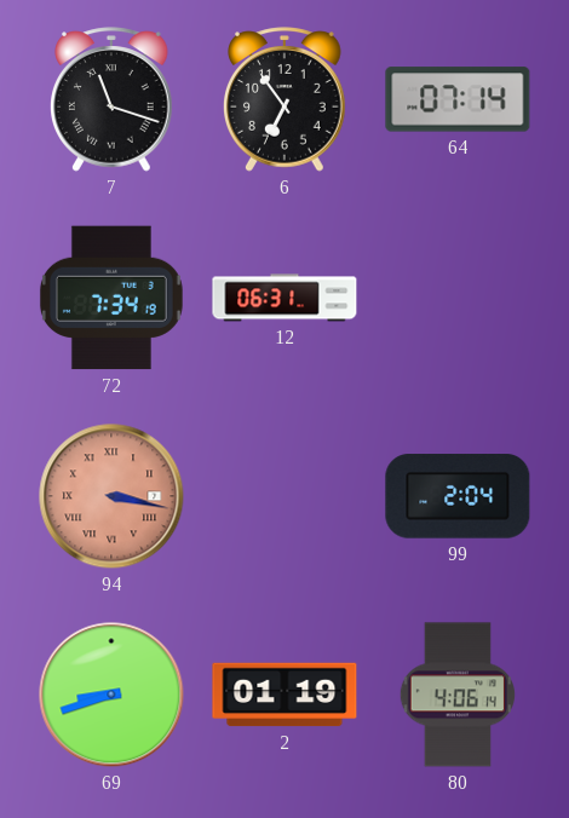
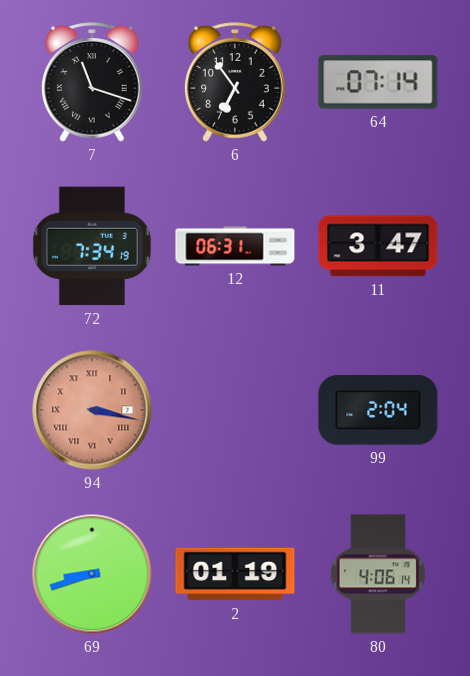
11: none -> 3:47
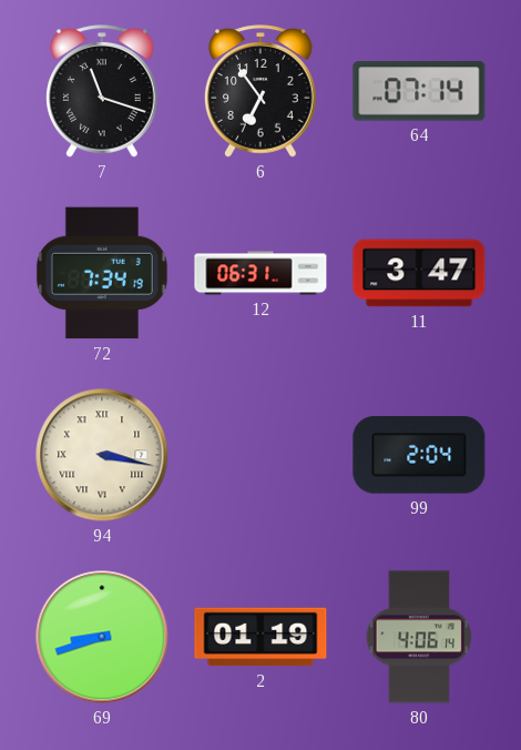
94 dial: salmon -> cream
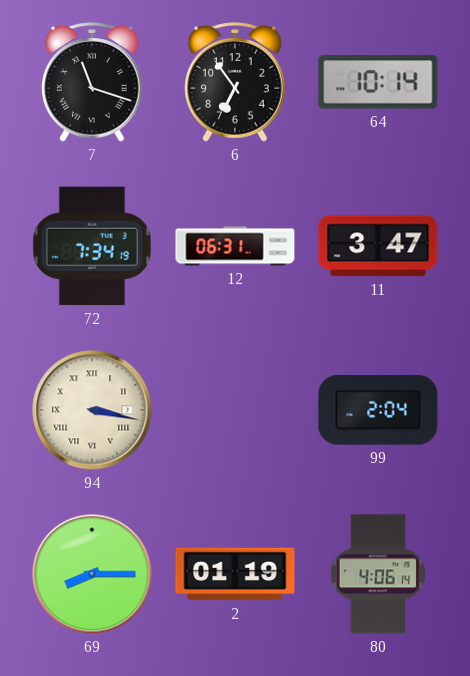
64: 07:14 -> 10:14
69: 8:42 -> 8:15
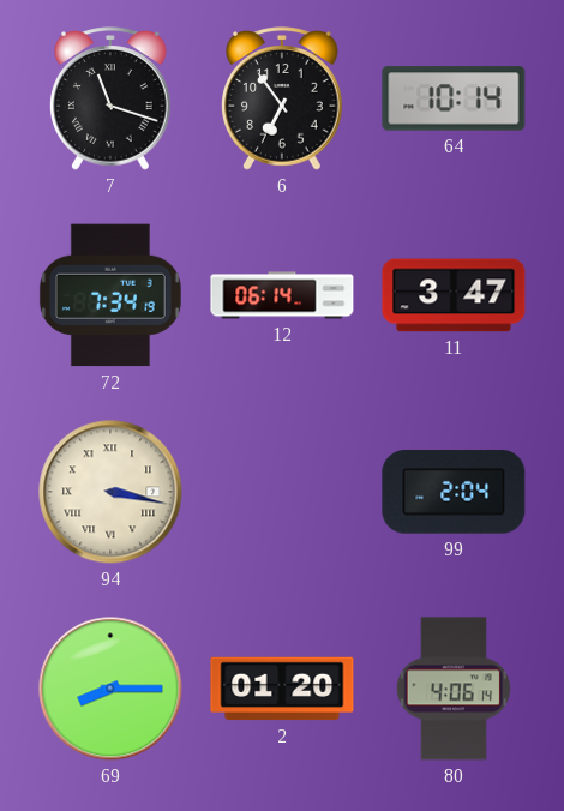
12: 06:31 -> 06:14
2: 01:19 -> 01:20
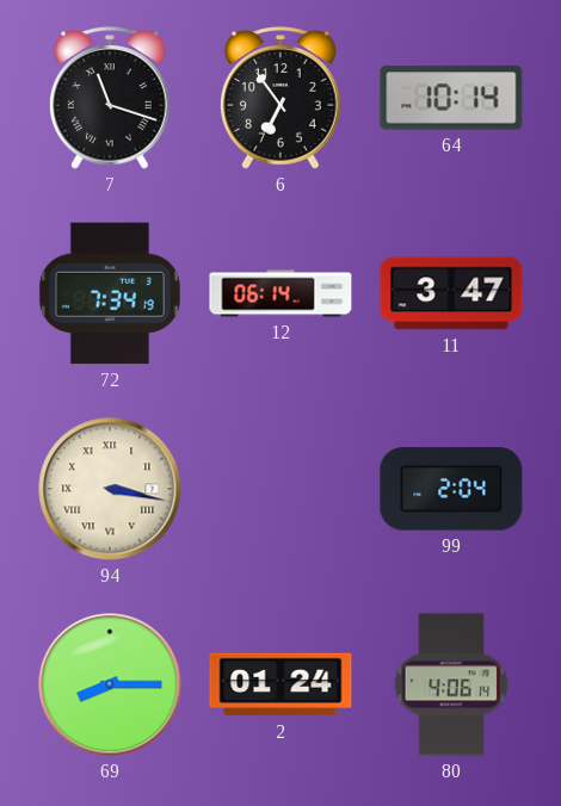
2: 01:20 -> 01:24
